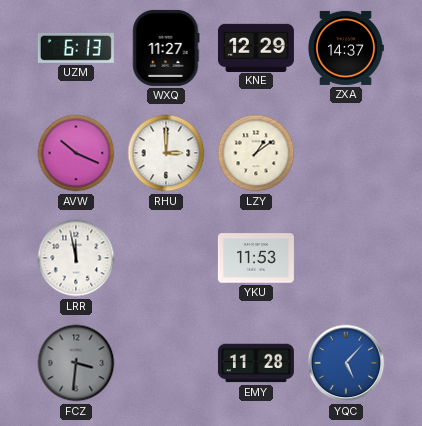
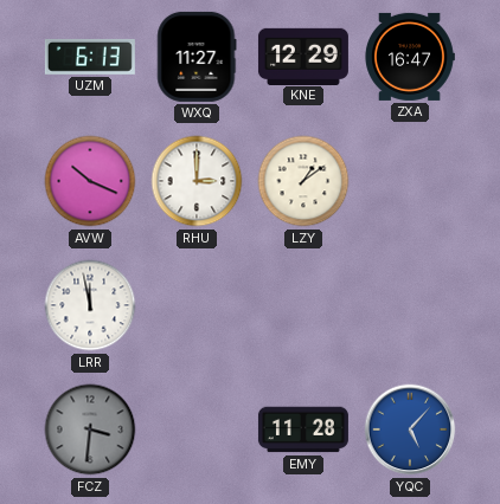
ZXA: 14:37 -> 16:47
YKU: 11:53 -> none
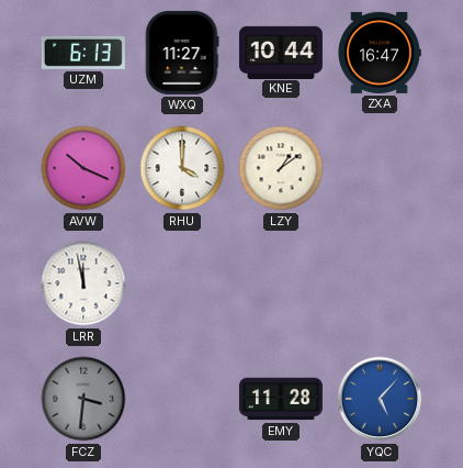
KNE: 12:29 -> 10:44
RHU: 3:00 -> 4:00
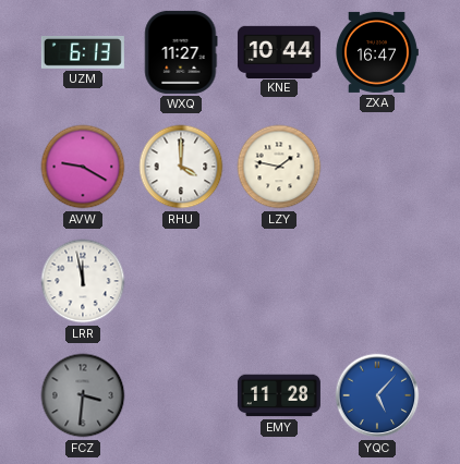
AVW: 10:19 -> 9:20
LZY: 1:09 -> 1:47
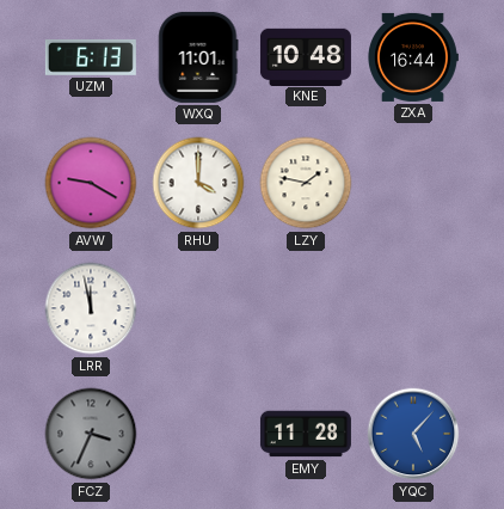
WXQ: 11:27 -> 11:01
KNE: 10:44 -> 10:48
ZXA: 16:47 -> 16:44
FCZ: 3:31 -> 3:34
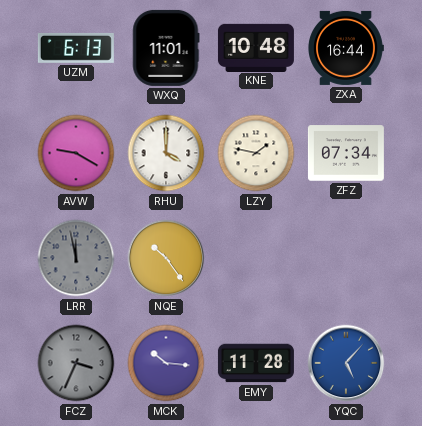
ZFZ: none -> 07:34
LRR dial: white -> grey
NQE: none -> 10:24
MCK: none -> 10:16
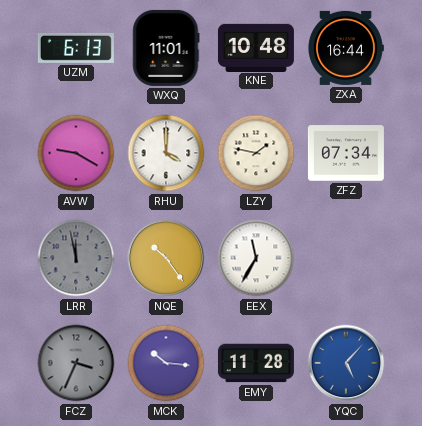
EEX: none -> 11:35
